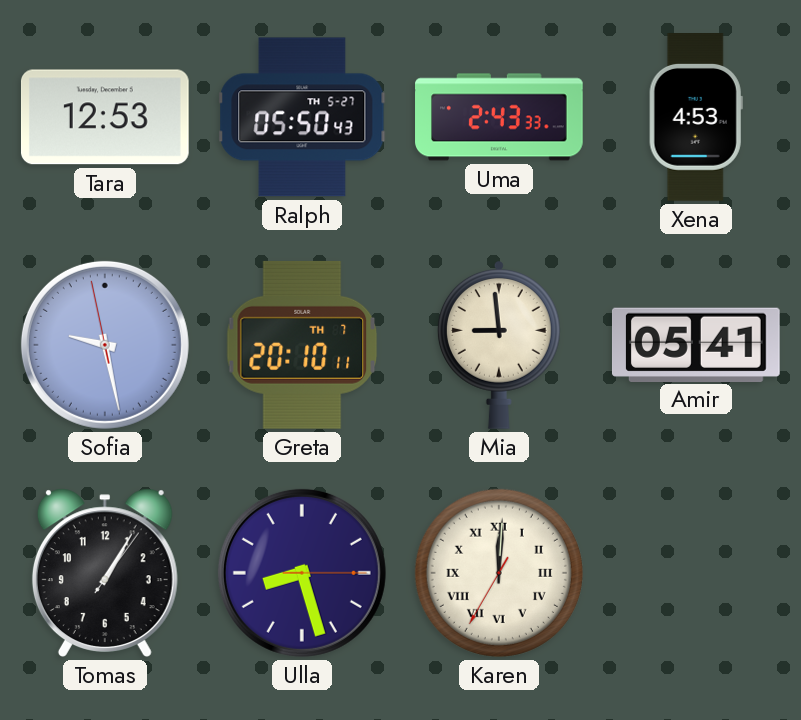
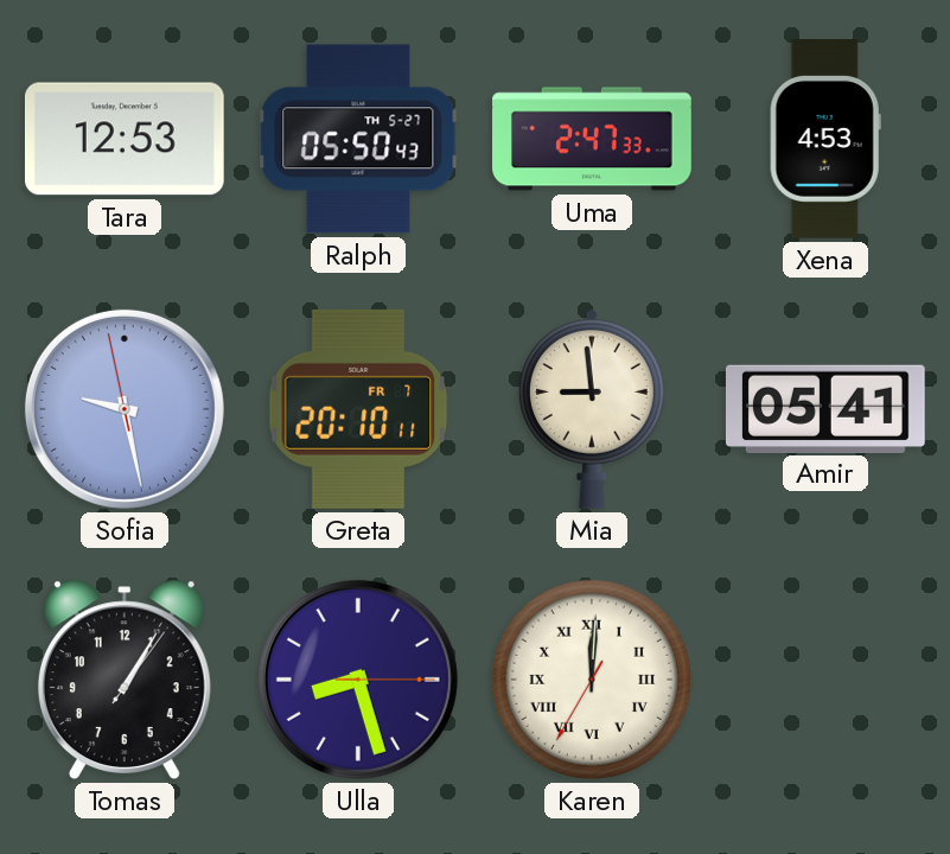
Uma: 2:43 -> 2:47
Greta date: TH 7 -> FR 7
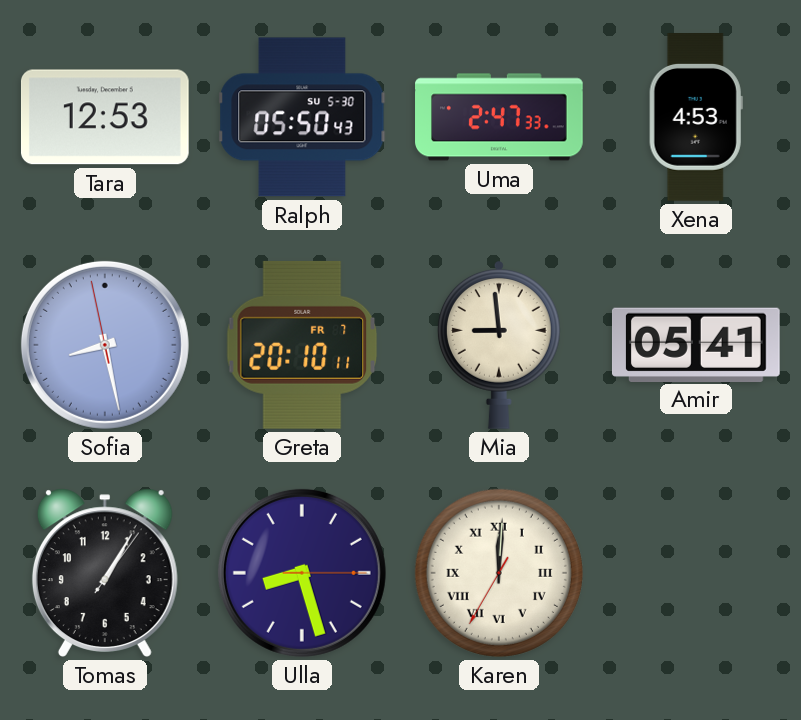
Ralph date: TH 5-27 -> SU 5-30
Sofia: 9:27 -> 8:27
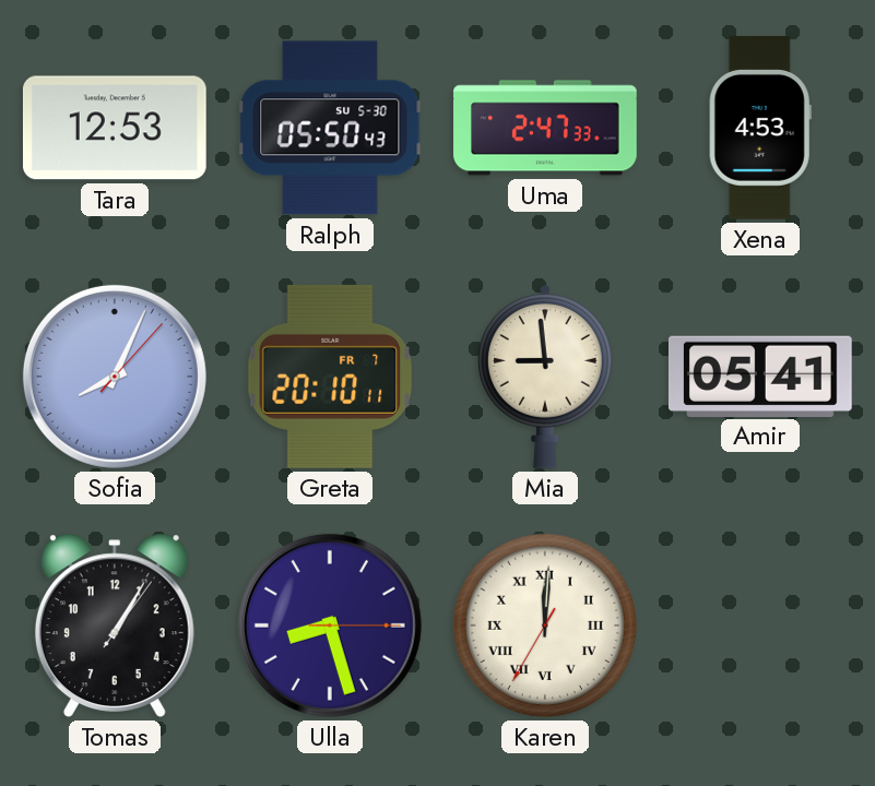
Sofia: 8:27 -> 8:04
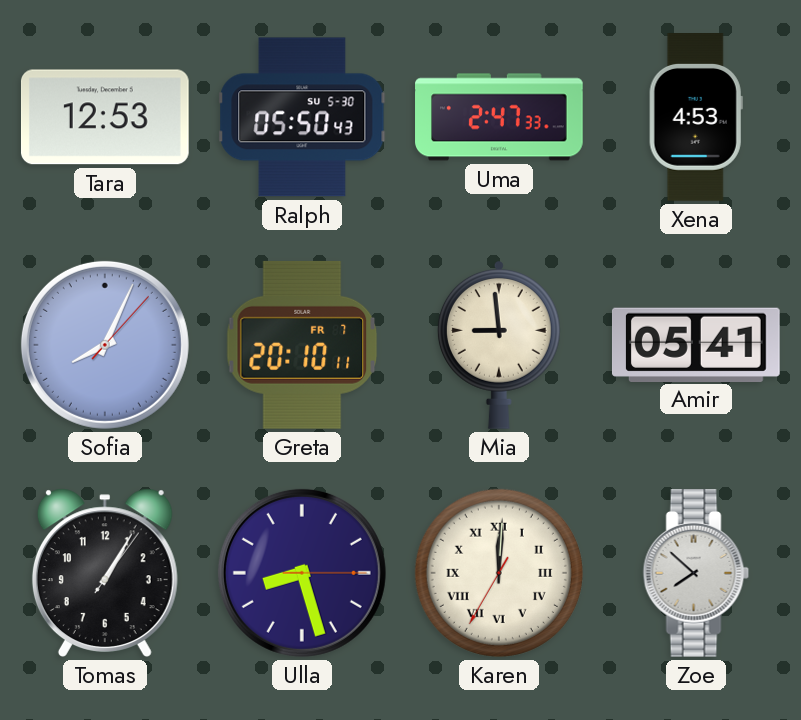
Zoe: none -> 7:52
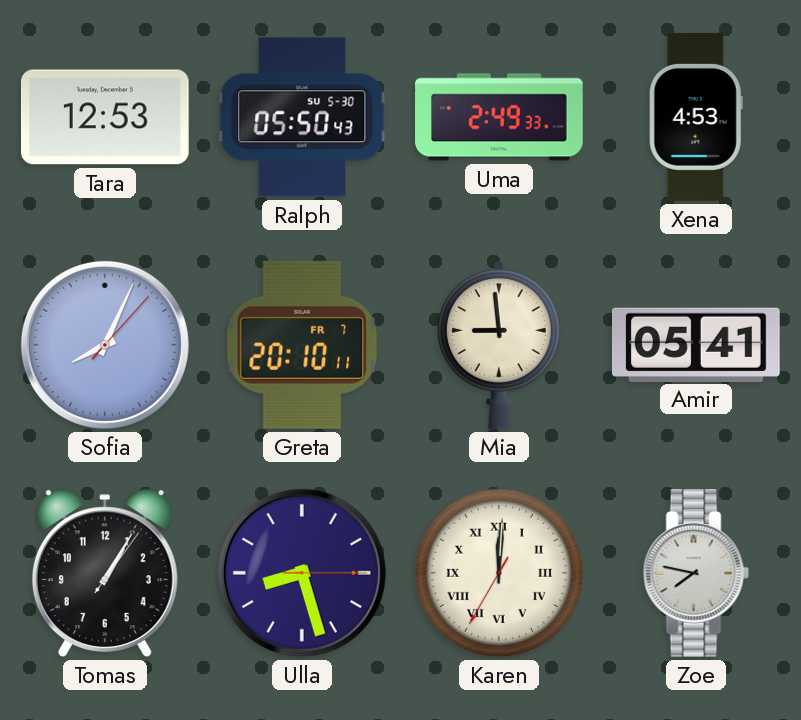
Uma: 2:47 -> 2:49
Zoe: 7:52 -> 7:47
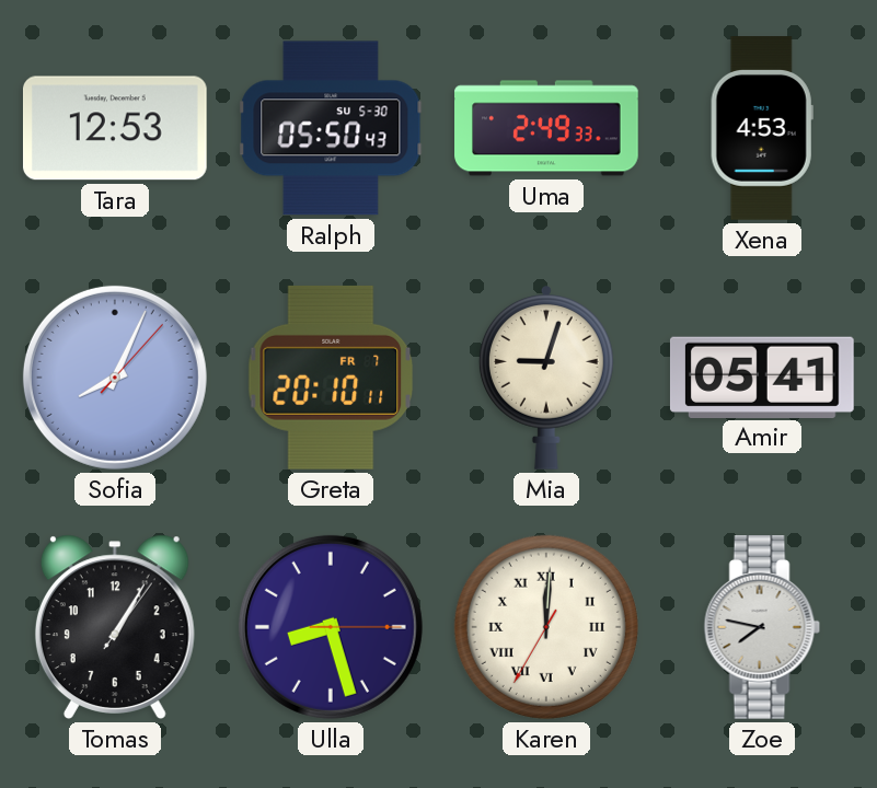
Mia: 8:59 -> 9:03
